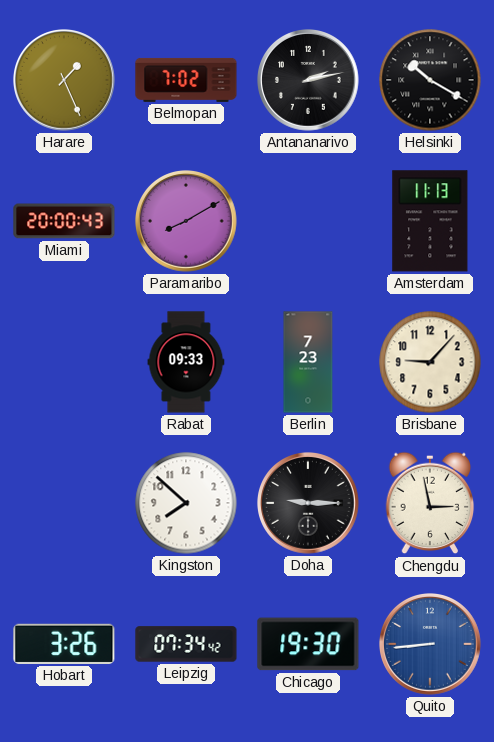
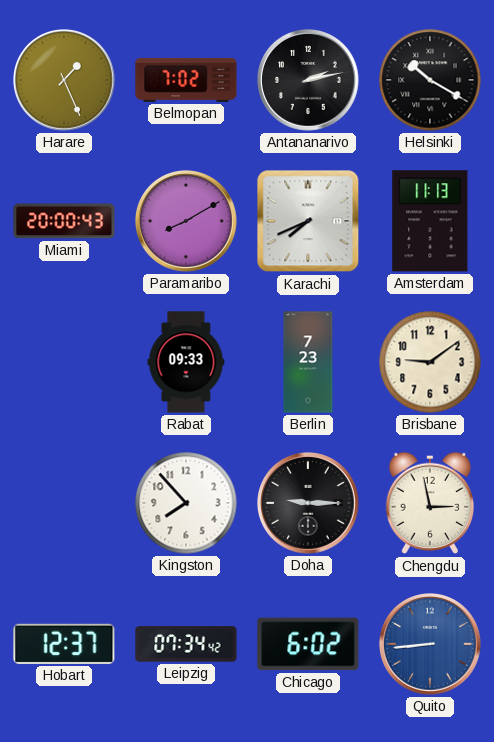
Karachi: none -> 7:41
Brisbane: 9:07 -> 9:09
Kingston: 7:52 -> 7:53
Hobart: 3:26 -> 12:37
Chicago: 19:30 -> 6:02
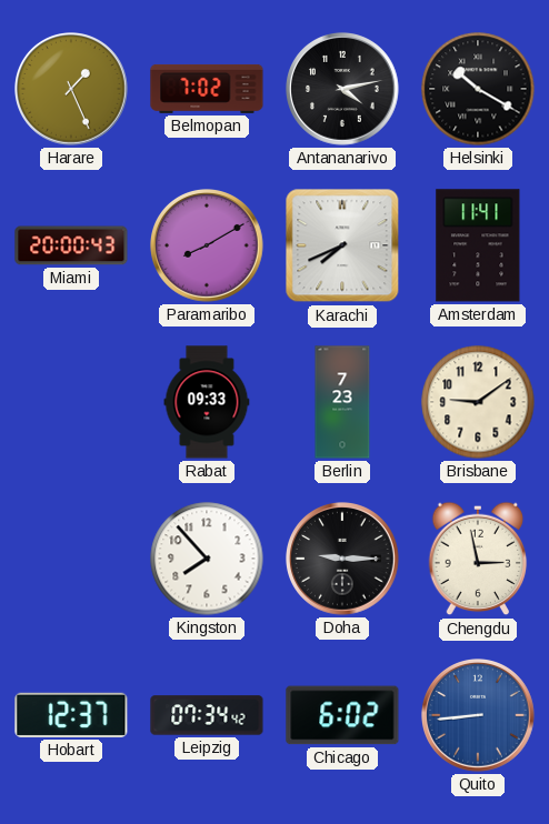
Antananarivo: 2:13 -> 4:13
Amsterdam: 11:13 -> 11:41
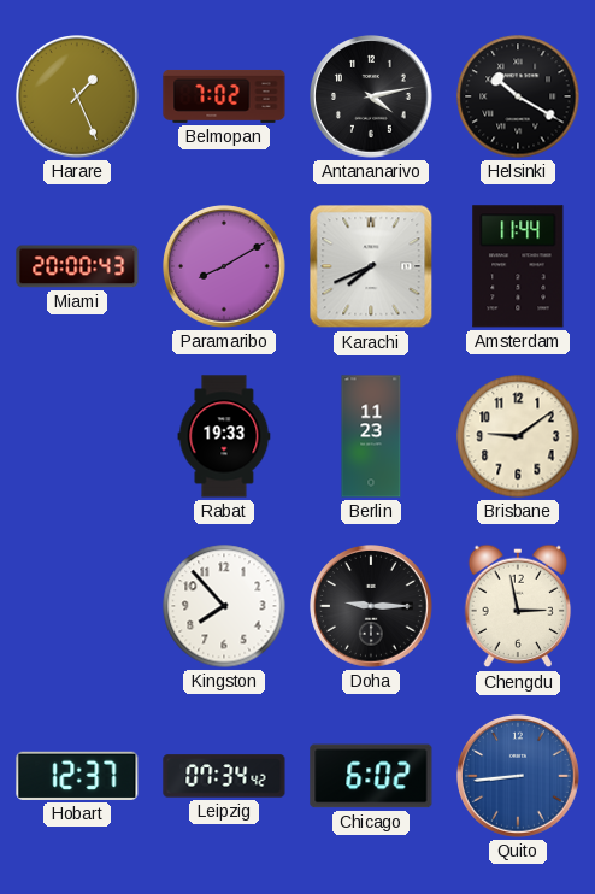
Amsterdam: 11:41 -> 11:44
Rabat: 09:33 -> 19:33
Berlin: 7:23 -> 11:23
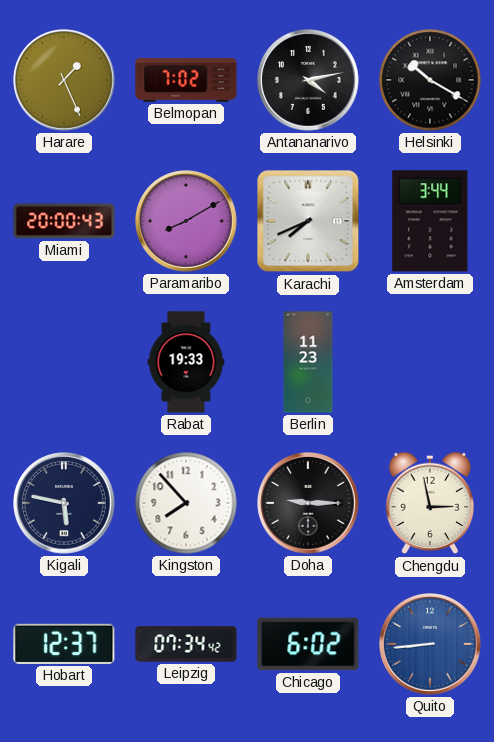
Amsterdam: 11:44 -> 3:44
Brisbane: 9:09 -> none
Kigali: none -> 5:47
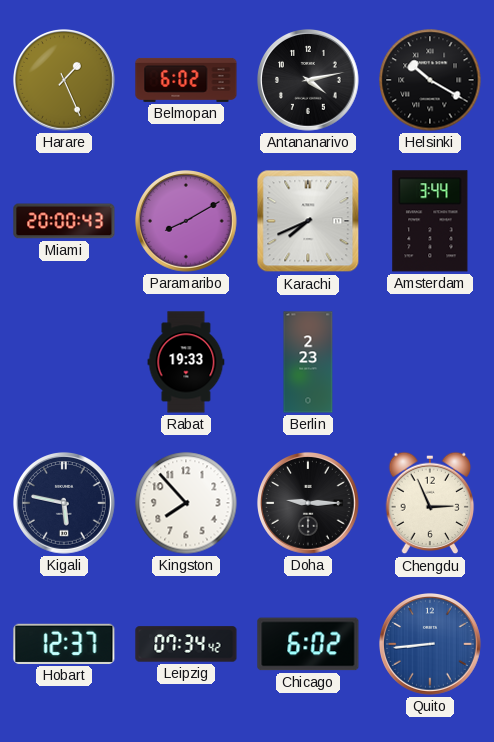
Belmopan: 7:02 -> 6:02
Berlin: 11:23 -> 2:23
Chengdu: 2:58 -> 2:56
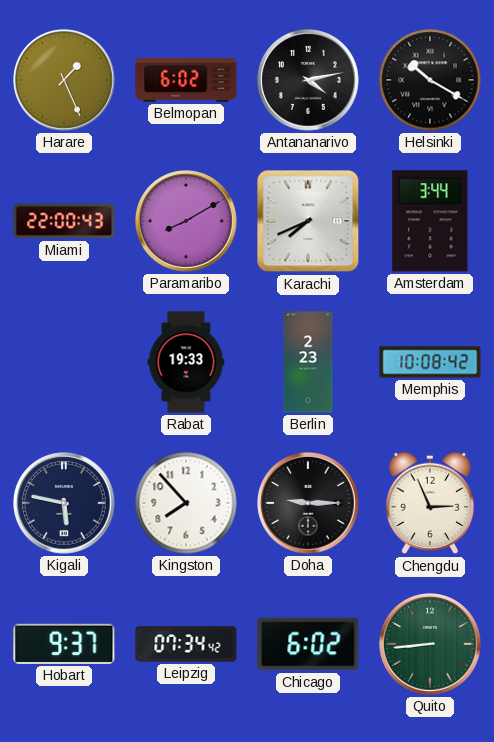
Miami: 20:00 -> 22:00
Memphis: none -> 10:08
Hobart: 12:37 -> 9:37
Quito dial: blue -> green
